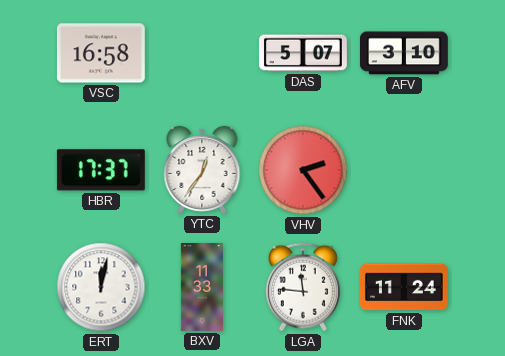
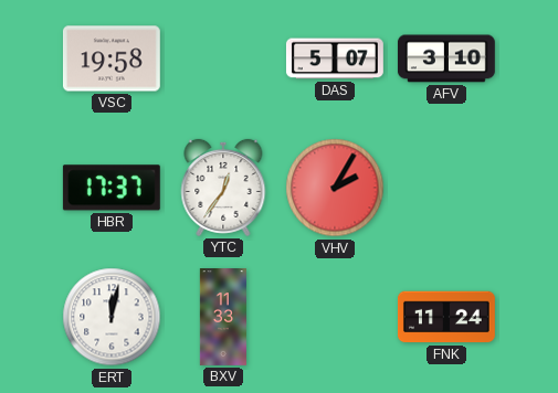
VSC: 16:58 -> 19:58
VHV: 2:24 -> 2:05
LGA: 11:46 -> none
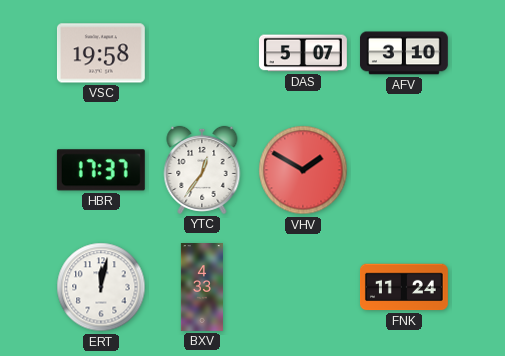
VHV: 2:05 -> 1:50
BXV: 11:33 -> 4:33
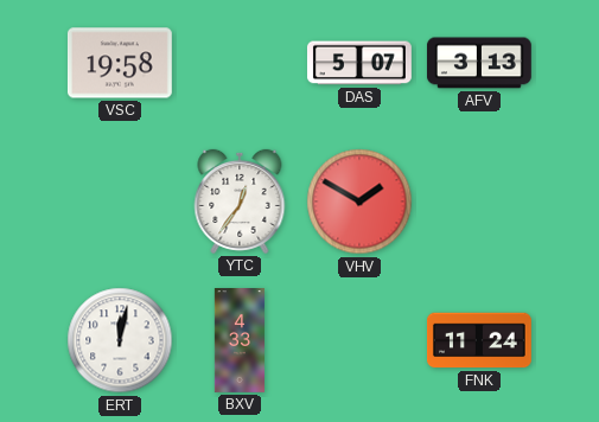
AFV: 3:10 -> 3:13
HBR: 17:37 -> none
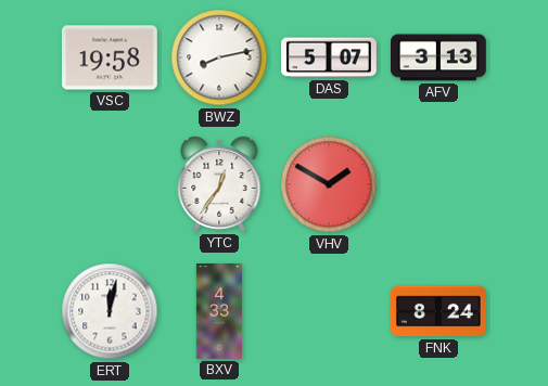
BWZ: none -> 8:13
FNK: 11:24 -> 8:24
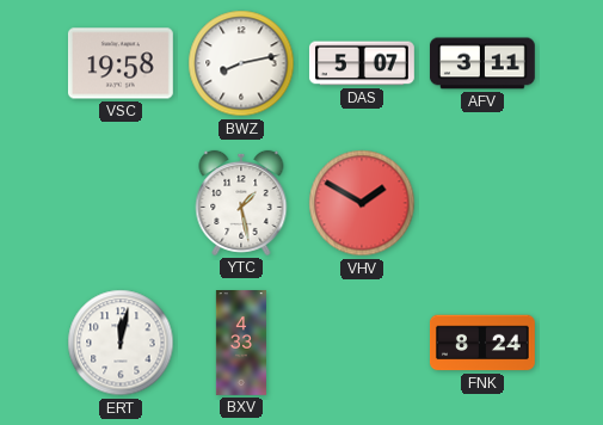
AFV: 3:13 -> 3:11
YTC: 12:36 -> 1:28
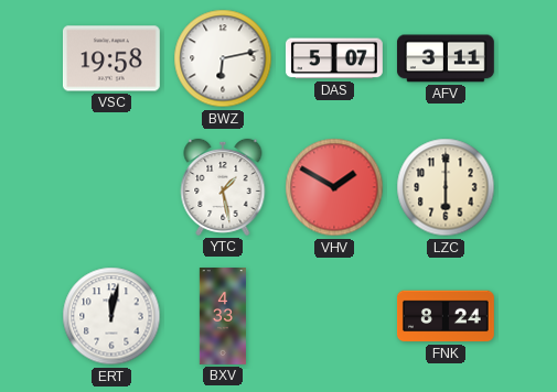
BWZ: 8:13 -> 6:13
LZC: none -> 6:00
